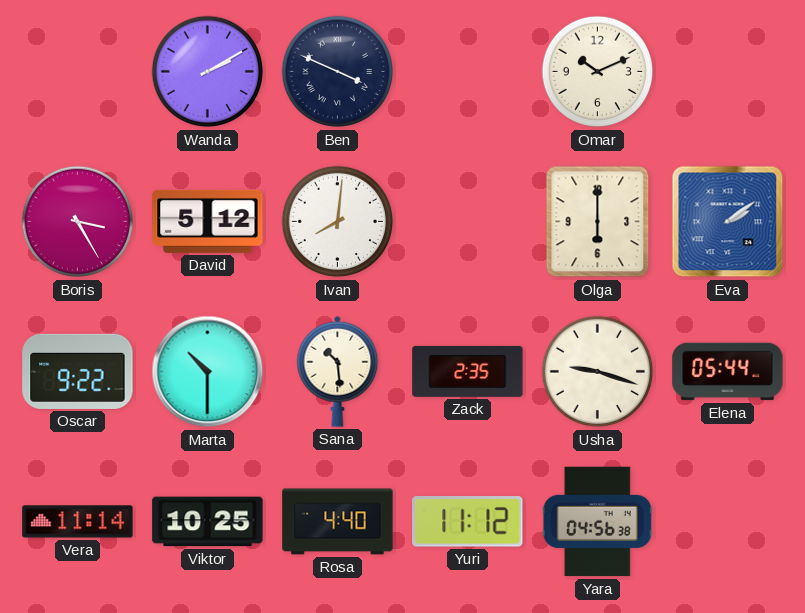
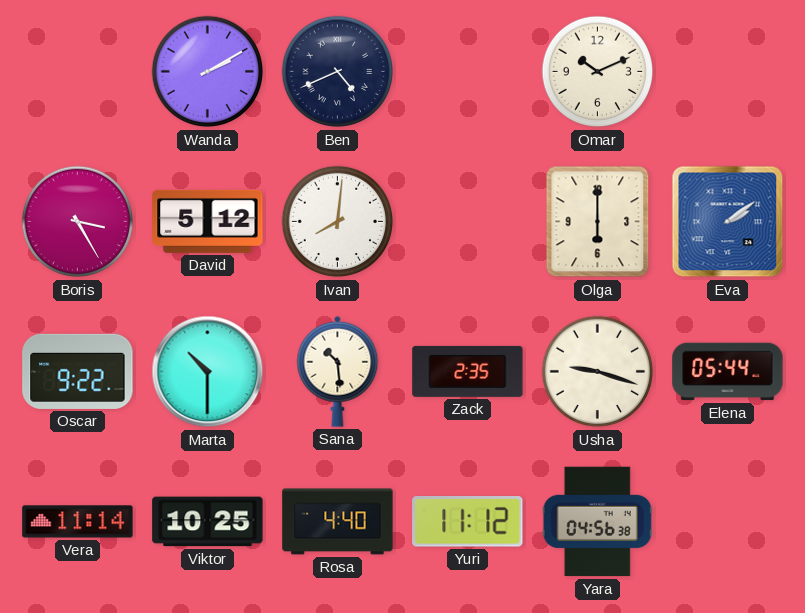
Ben: 3:49 -> 4:41
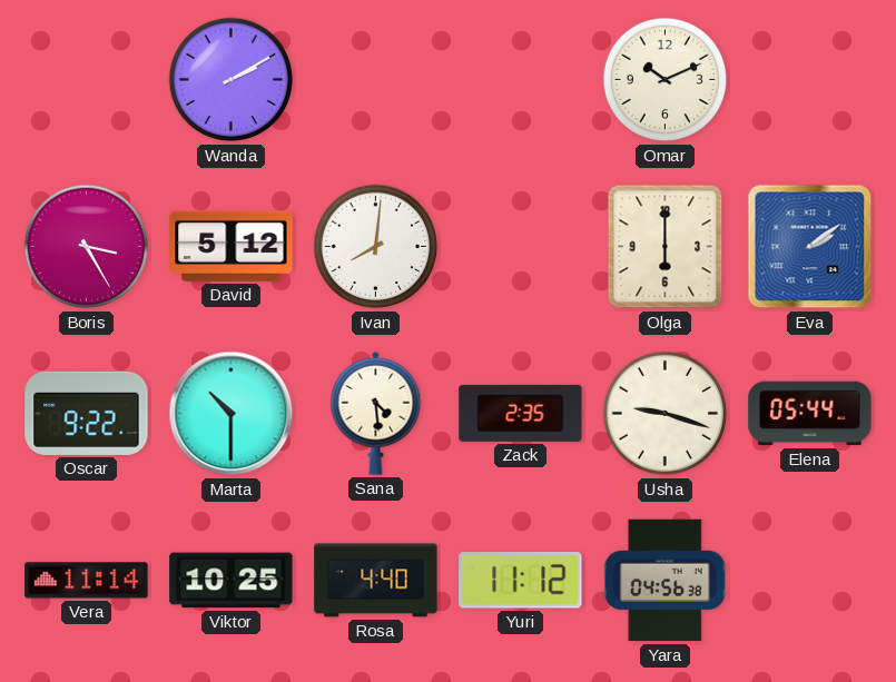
Ben: 4:41 -> none
Sana: 10:29 -> 4:29
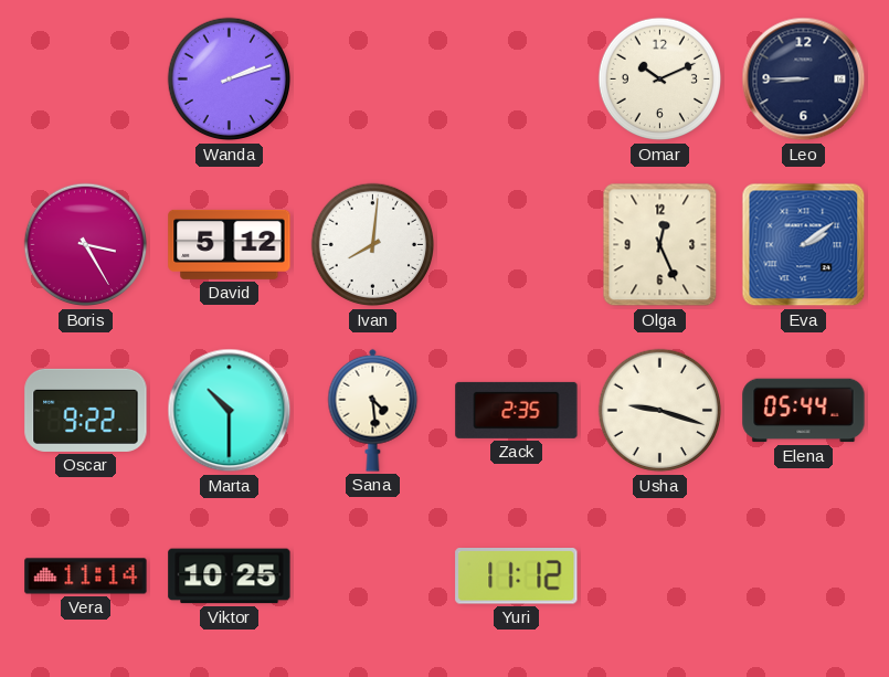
Wanda: 2:10 -> 2:12
Leo: none -> 8:45
Olga: 6:00 -> 12:26
Rosa: 4:40 -> none
Yara: 04:56 -> none
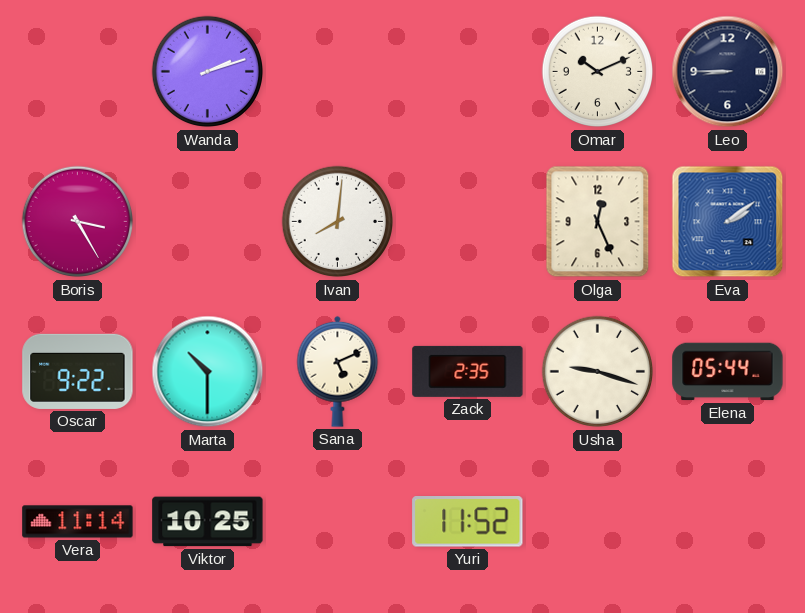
David: 5:12 -> none
Sana: 4:29 -> 5:11
Yuri: 11:12 -> 11:52
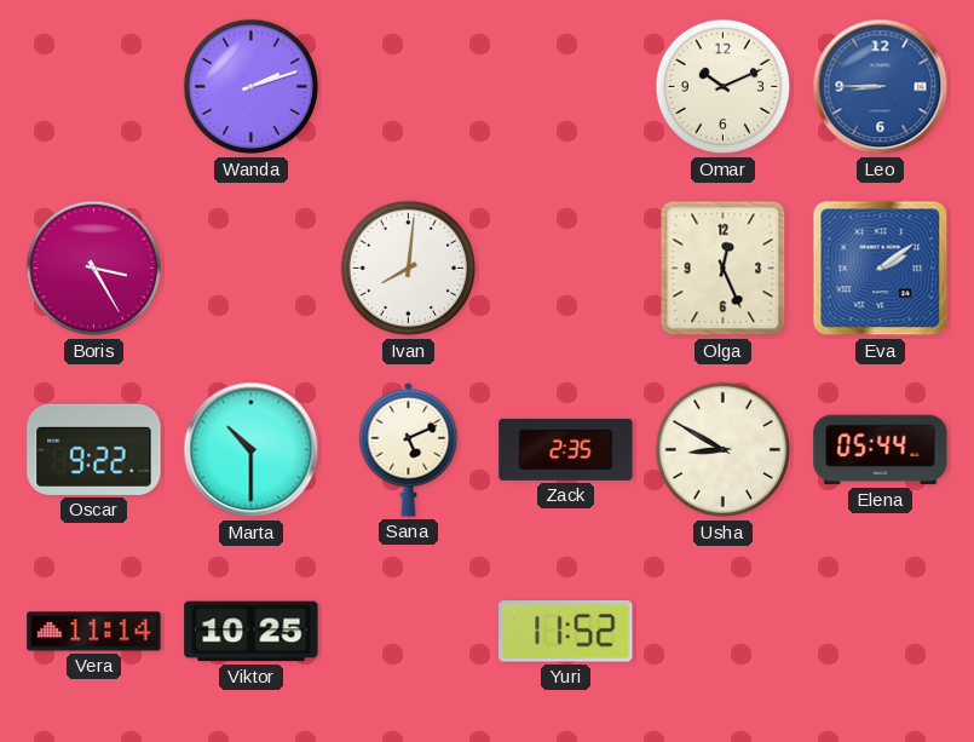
Leo dial: navy -> blue
Usha: 9:18 -> 8:50
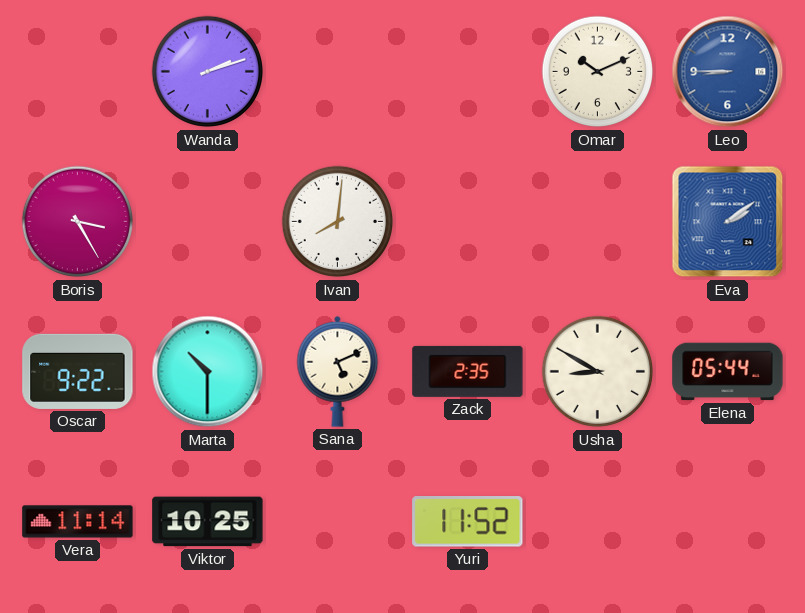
Olga: 12:26 -> none
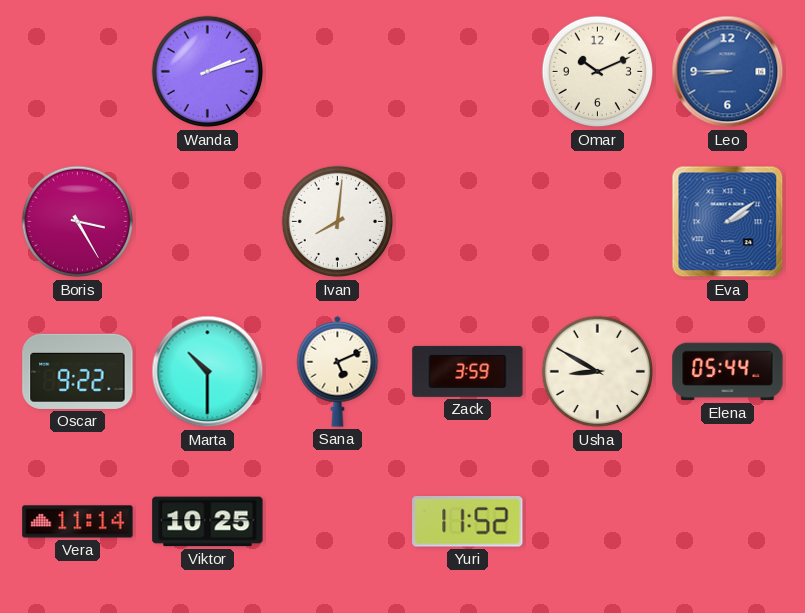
Zack: 2:35 -> 3:59
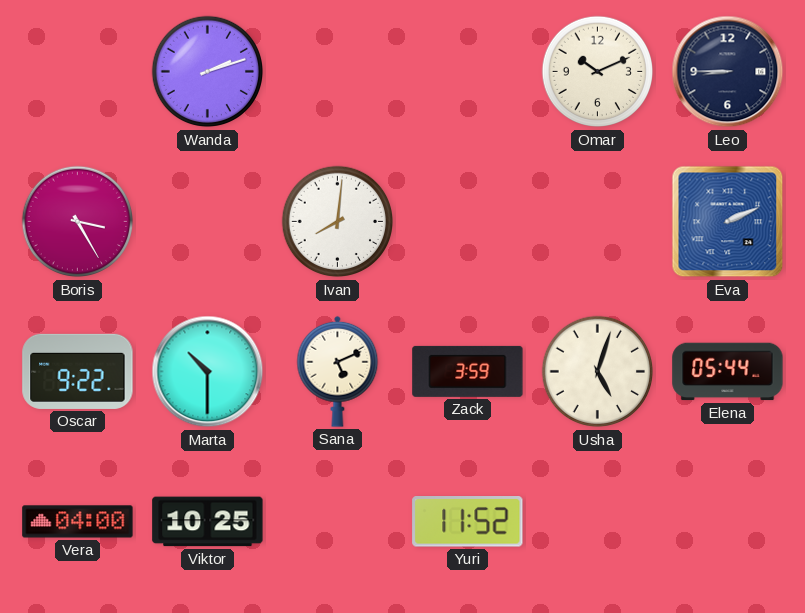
Leo dial: blue -> navy
Eva: 2:09 -> 2:11
Usha: 8:50 -> 5:03
Vera: 11:14 -> 04:00
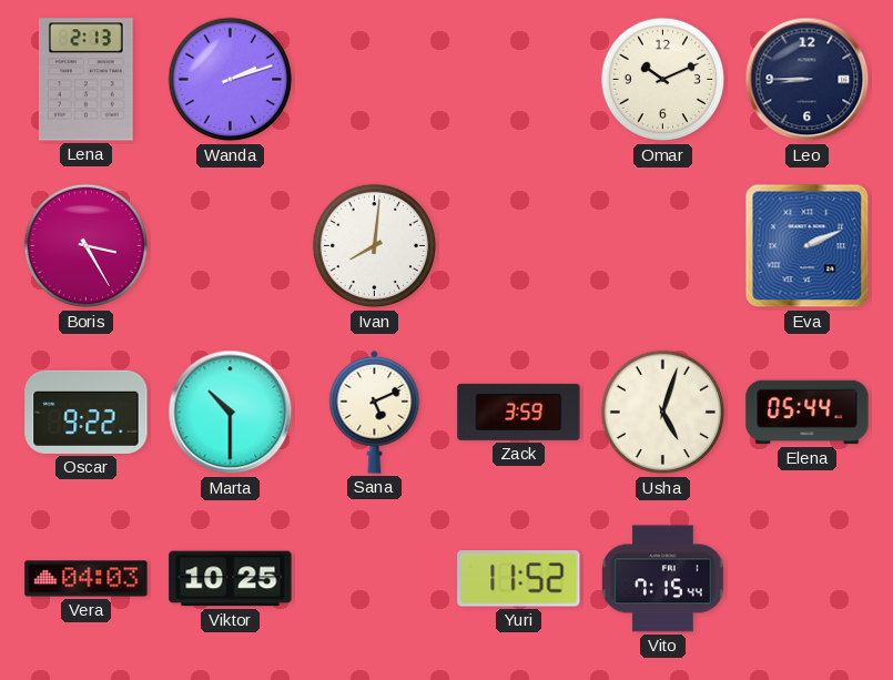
Lena: none -> 2:13
Vera: 04:00 -> 04:03
Vito: none -> 7:15
